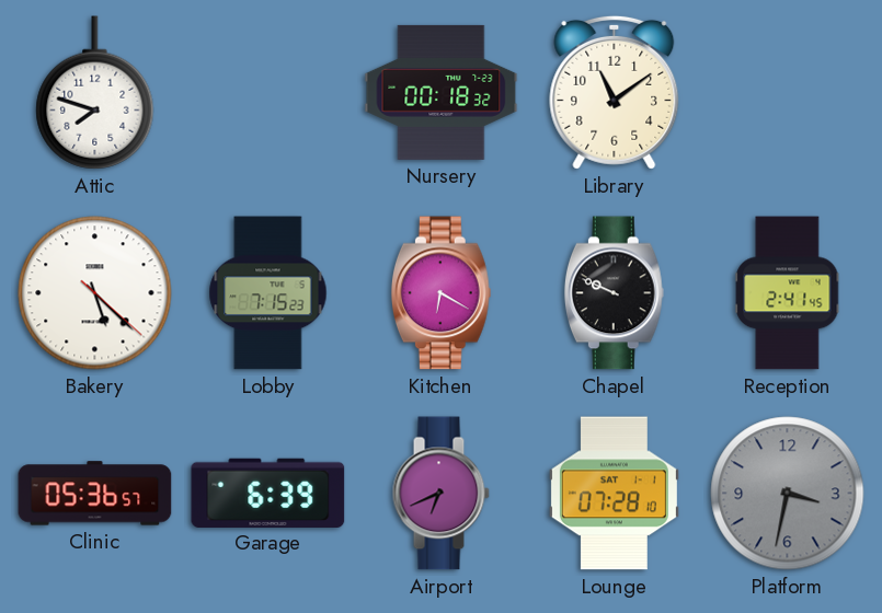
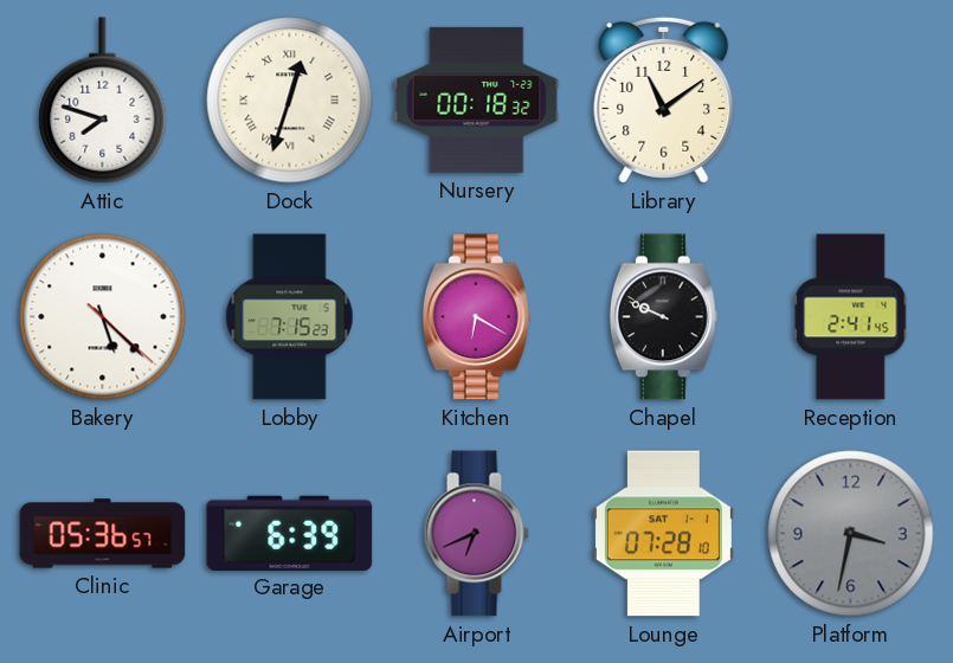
Dock: none -> 12:33
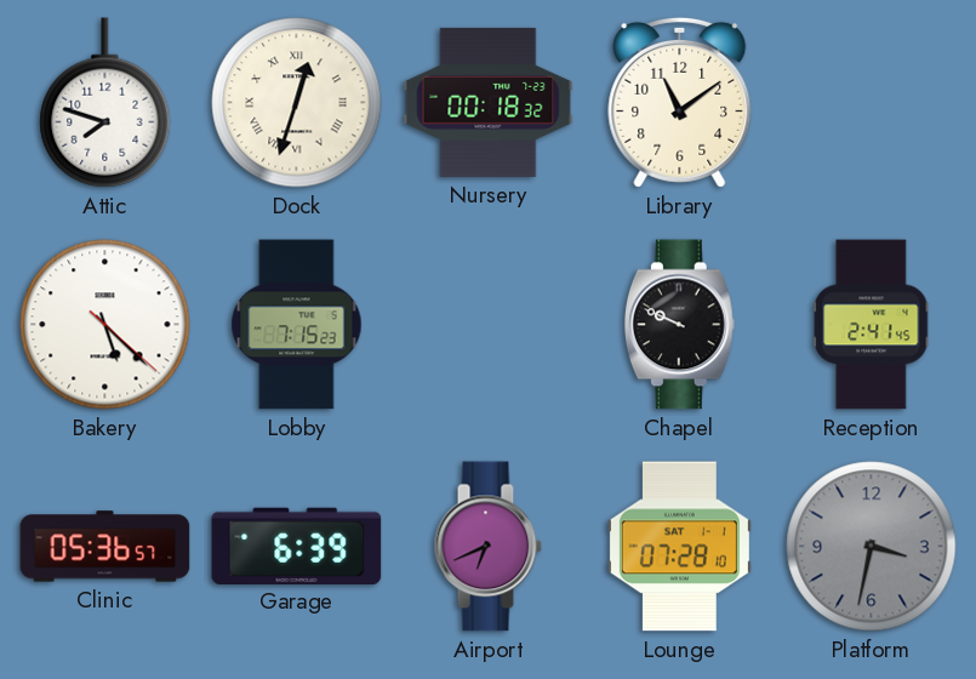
Kitchen: 6:20 -> none
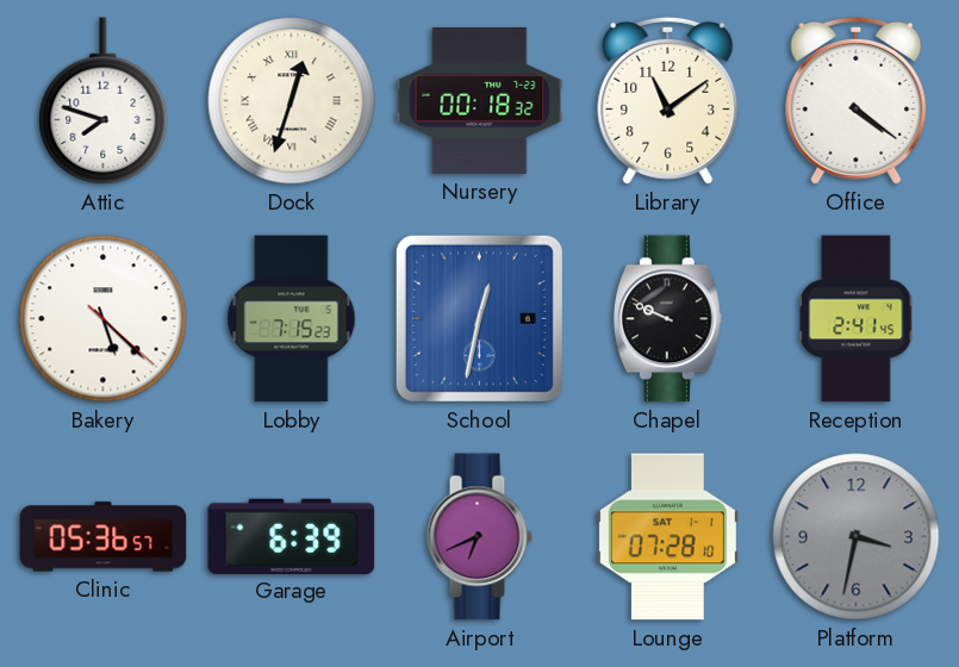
Office: none -> 4:21
School: none -> 12:32
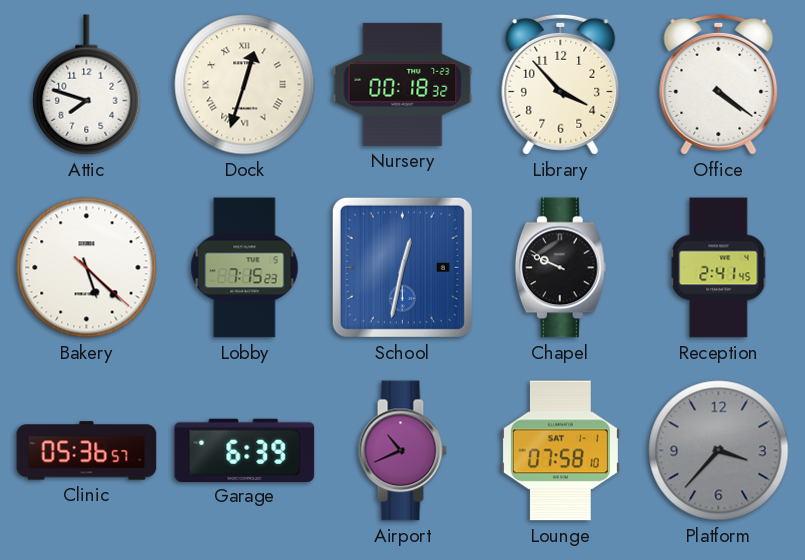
Library: 11:09 -> 3:53
Airport: 6:41 -> 10:41
Lounge: 07:28 -> 07:58
Platform: 3:32 -> 3:37
